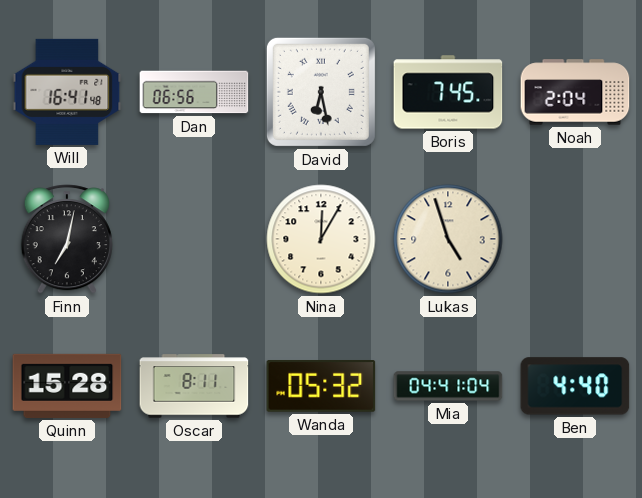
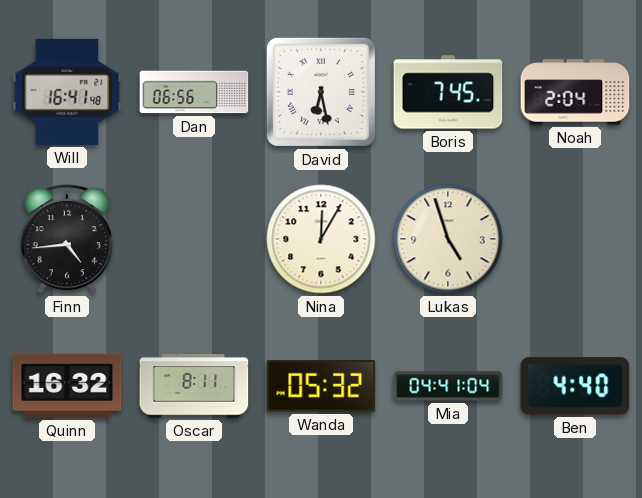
Finn: 7:02 -> 4:44
Quinn: 15:28 -> 16:32
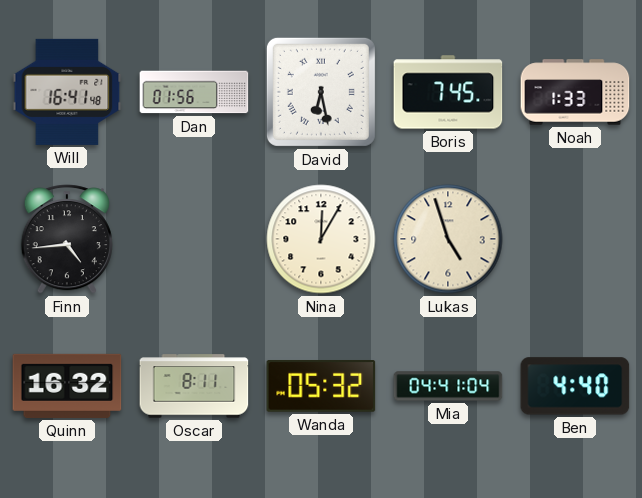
Dan: 06:56 -> 01:56
Noah: 2:04 -> 1:33
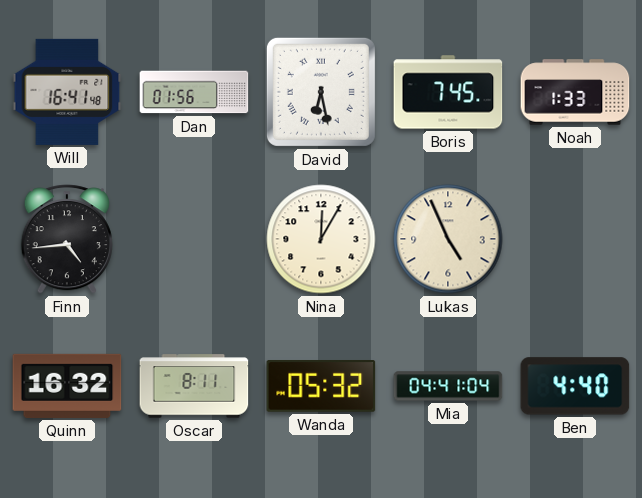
Lukas: 4:57 -> 4:56
